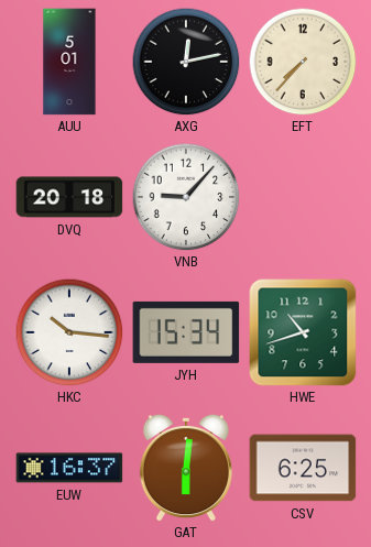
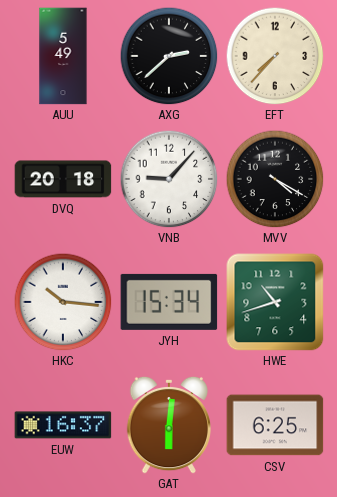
AUU: 5:01 -> 5:49
AXG: 12:13 -> 2:38
MVV: none -> 4:20
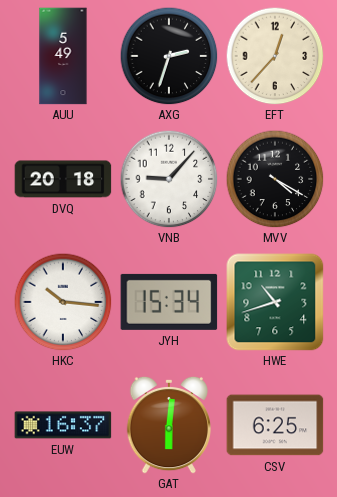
AXG: 2:38 -> 2:33
EFT: 7:37 -> 12:37
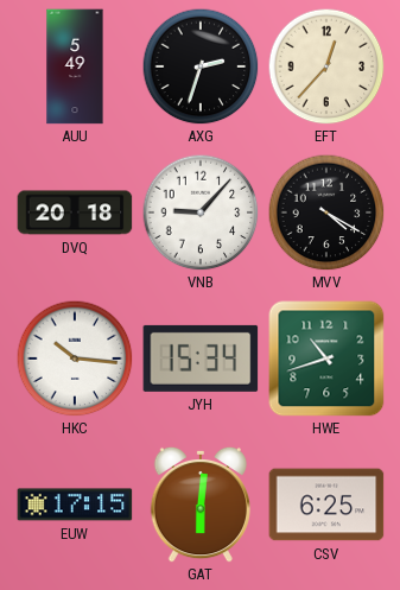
EUW: 16:37 -> 17:15
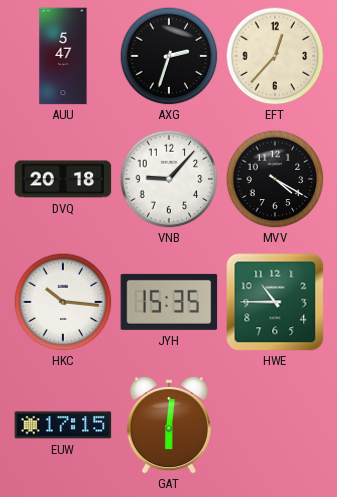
AUU: 5:49 -> 5:47
JYH: 15:34 -> 15:35
HWE: 10:42 -> 10:45
CSV: 6:25 -> none
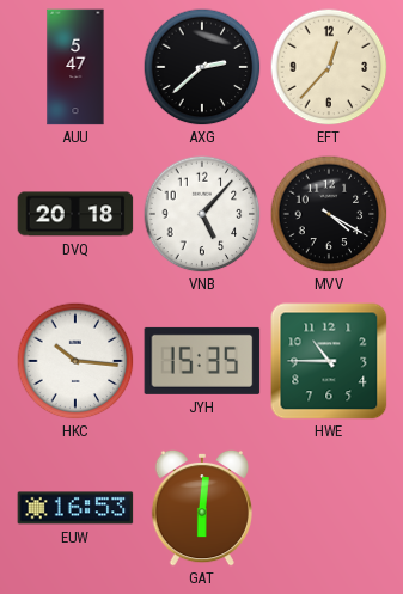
AXG: 2:33 -> 2:38
VNB: 9:07 -> 5:07
EUW: 17:15 -> 16:53
